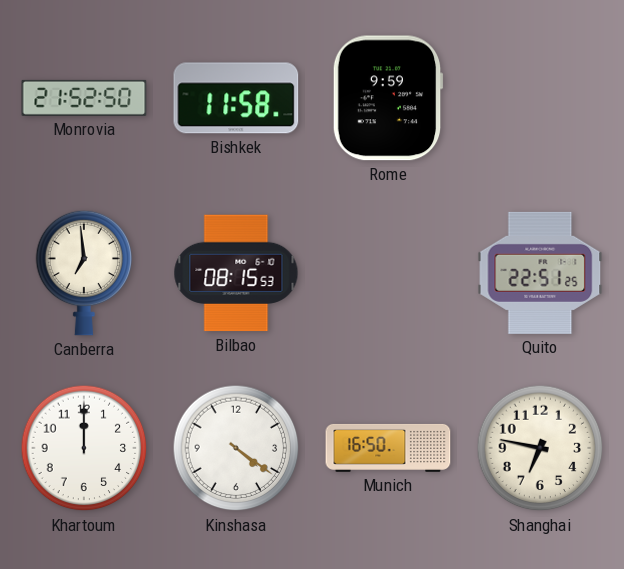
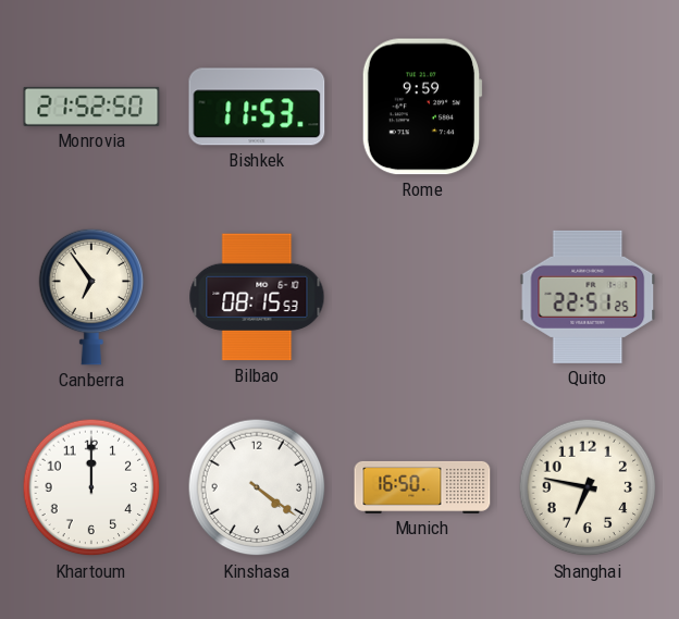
Bishkek: 11:58 -> 11:53
Canberra: 6:59 -> 6:54
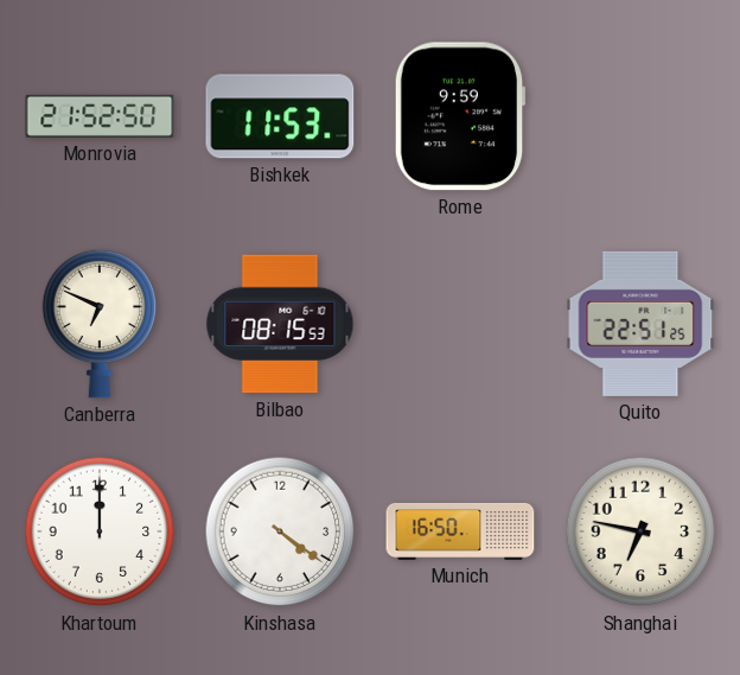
Canberra: 6:54 -> 6:49
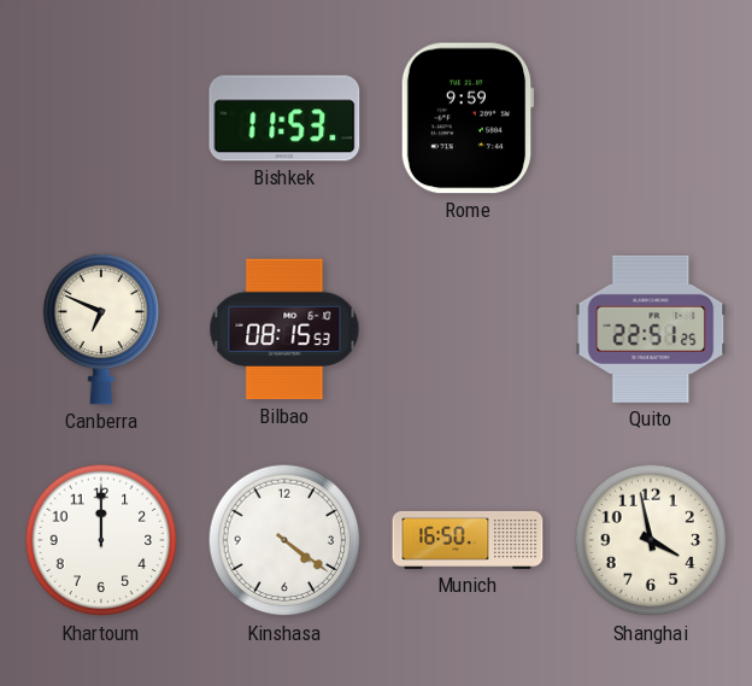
Monrovia: 21:52 -> none
Shanghai: 6:47 -> 3:58
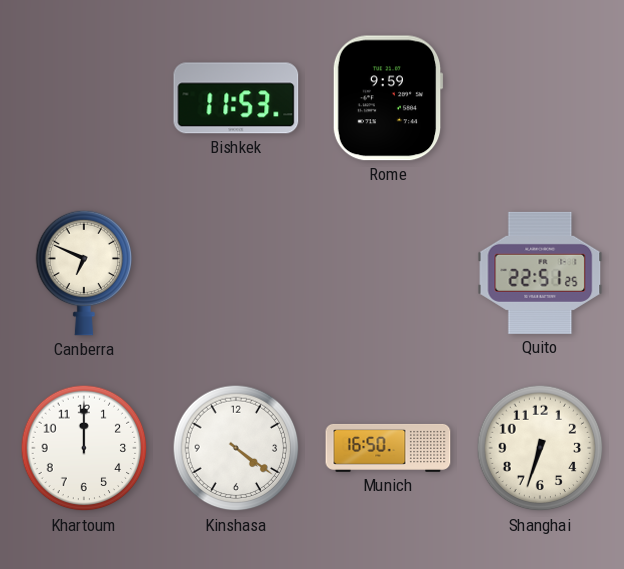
Bilbao: 08:15 -> none
Shanghai: 3:58 -> 6:33
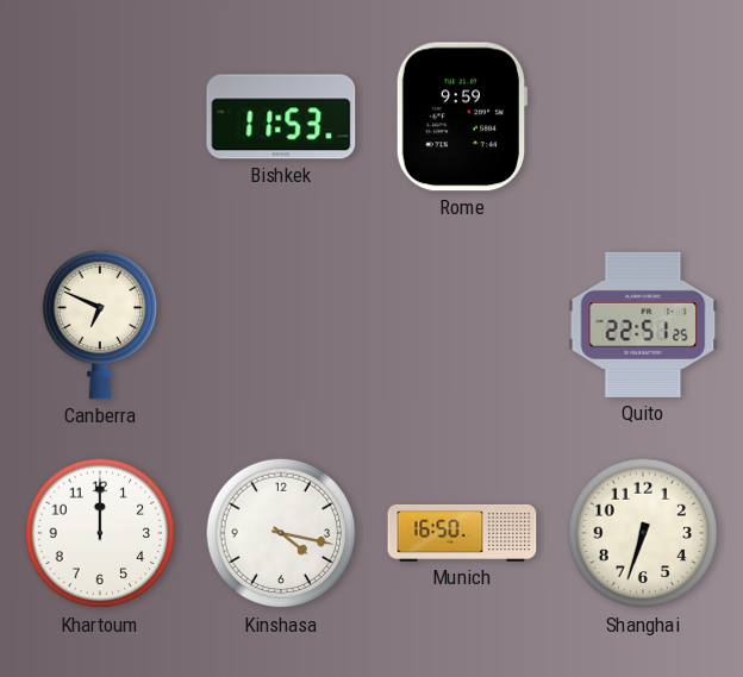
Kinshasa: 4:21 -> 4:17
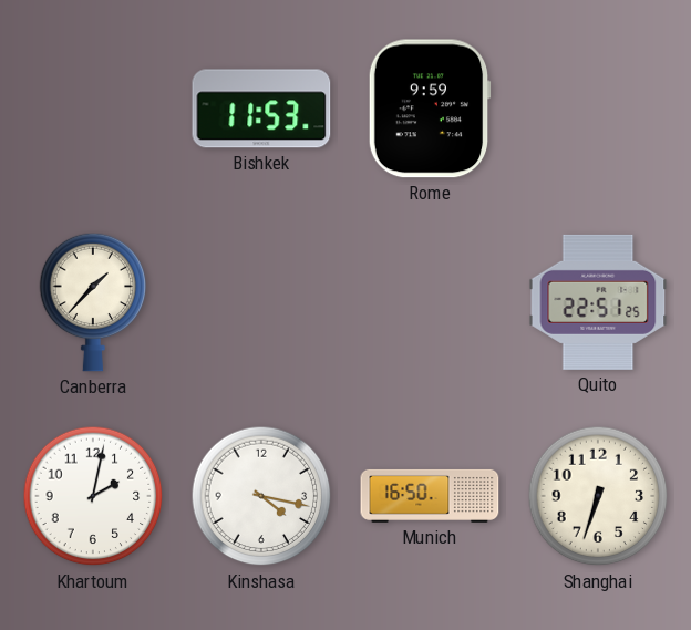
Canberra: 6:49 -> 1:37
Khartoum: 12:00 -> 2:02
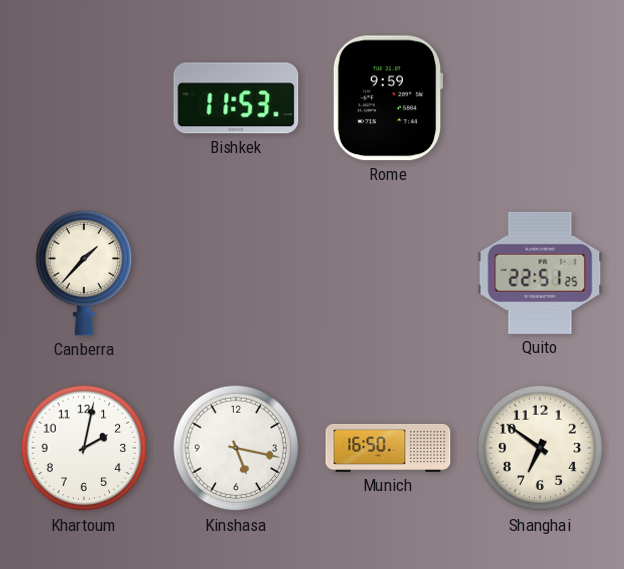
Kinshasa: 4:17 -> 5:17
Shanghai: 6:33 -> 6:51
